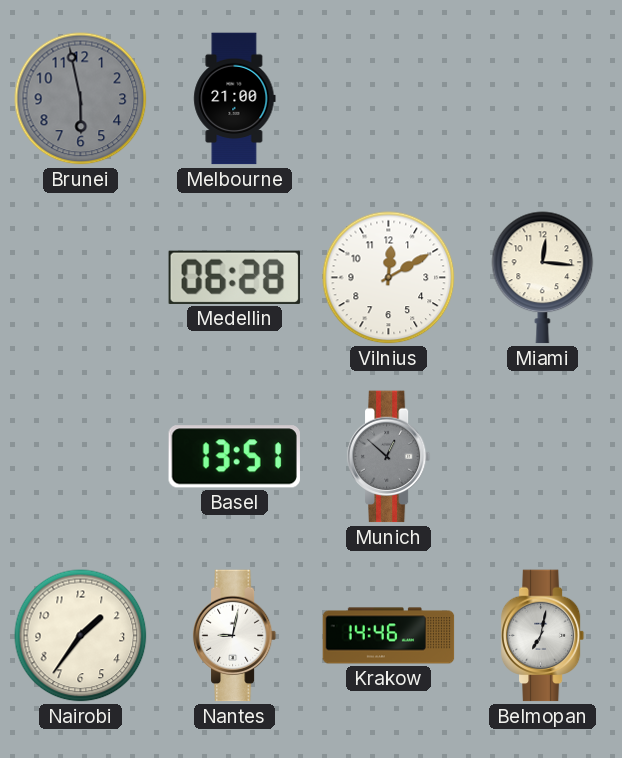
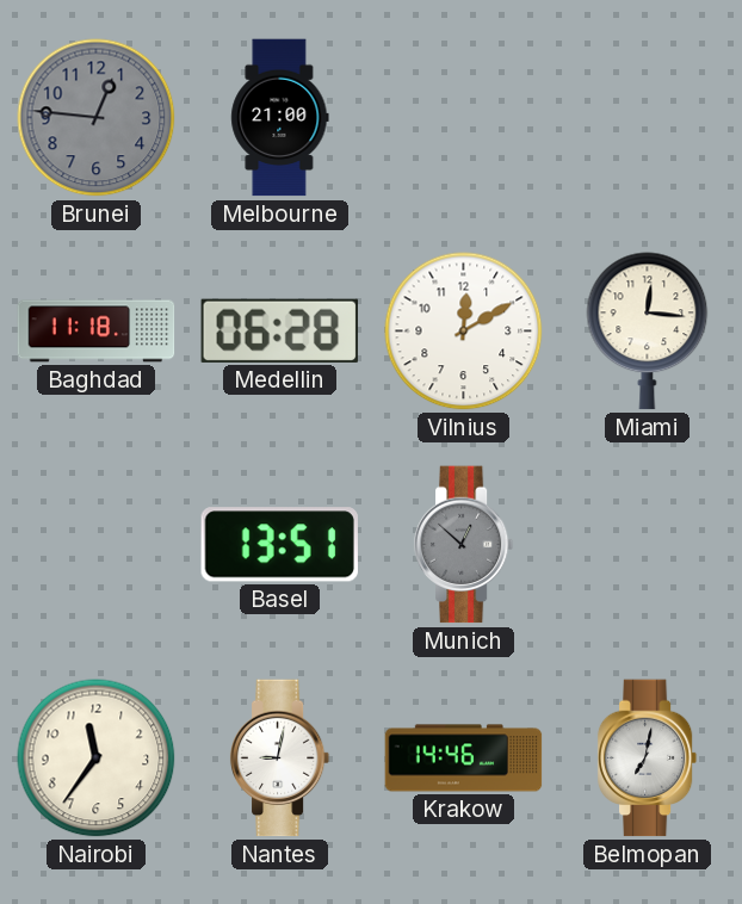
Brunei: 5:58 -> 12:46
Baghdad: none -> 11:18
Nairobi: 1:36 -> 11:36
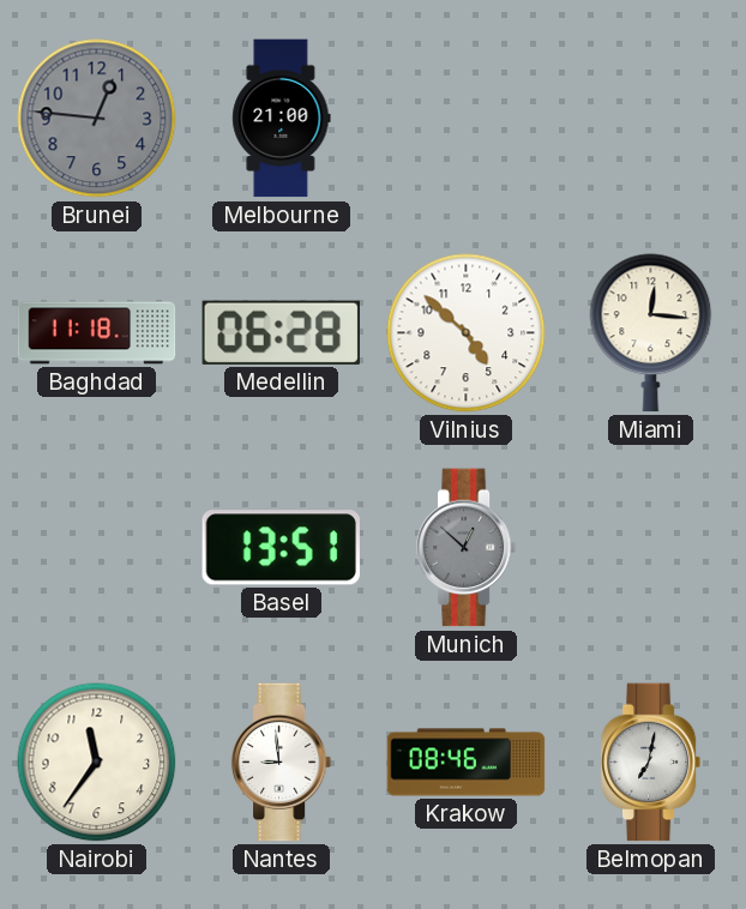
Vilnius: 12:10 -> 4:52
Nantes: 9:02 -> 8:59
Krakow: 14:46 -> 08:46
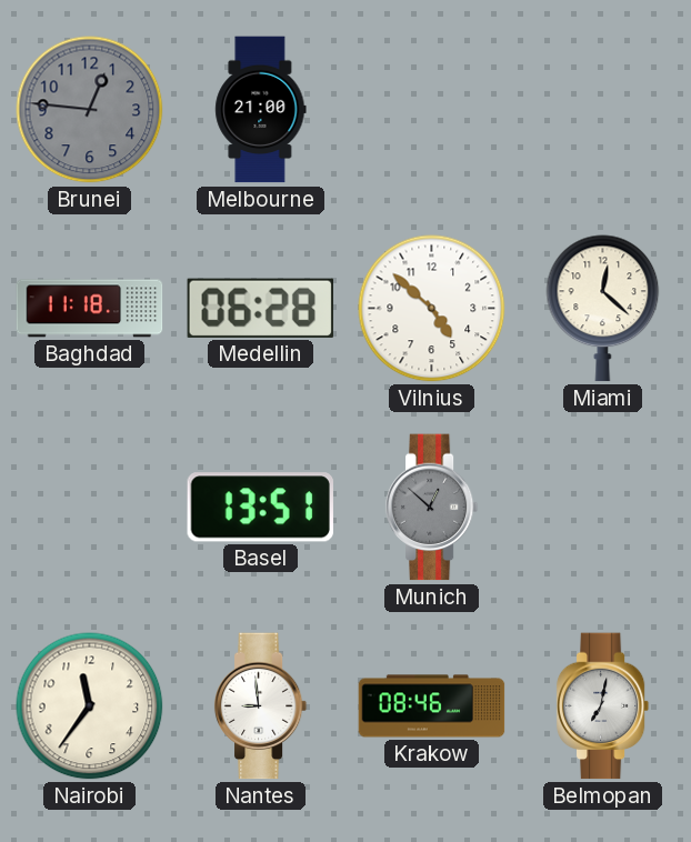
Miami: 12:16 -> 12:22
